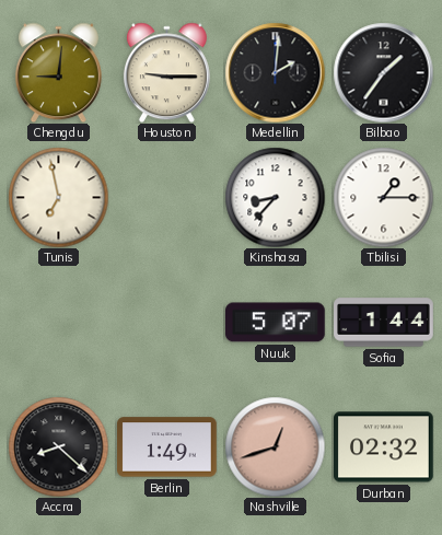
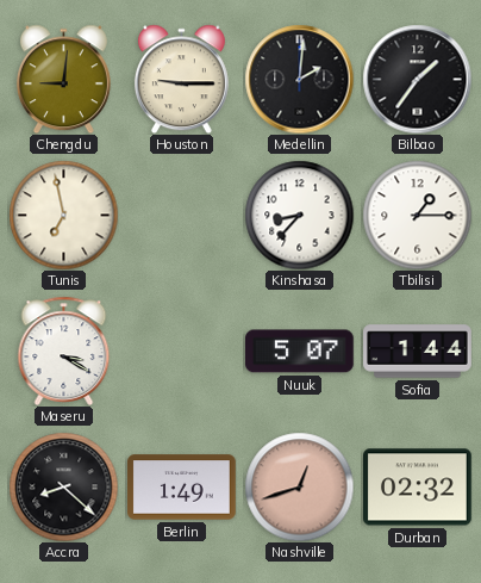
Maseru: none -> 3:20
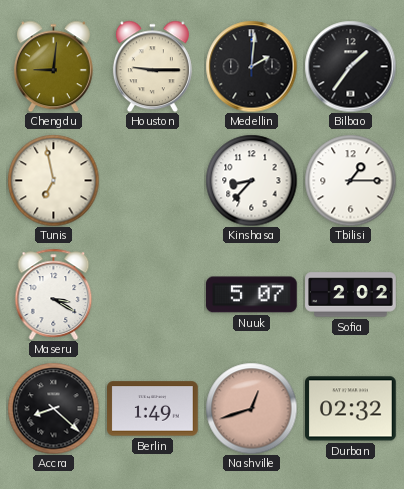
Sofia: 1:44 -> 2:02
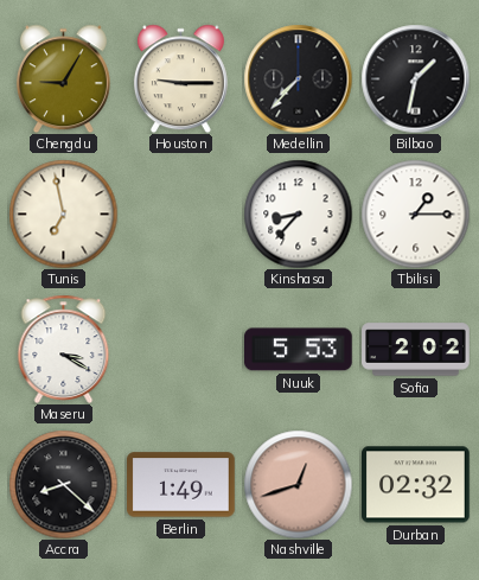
Chengdu: 9:01 -> 9:05
Medellin: 2:01 -> 7:37
Bilbao: 1:36 -> 1:32
Nuuk: 5:07 -> 5:53
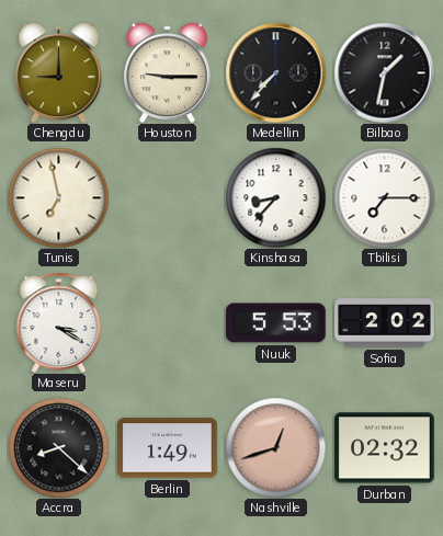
Chengdu: 9:05 -> 9:00
Tbilisi: 1:15 -> 7:15
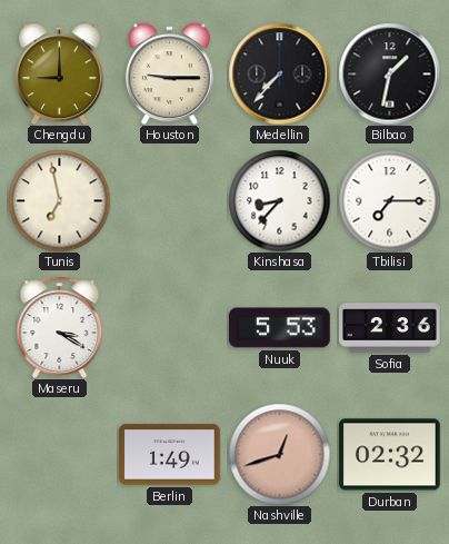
Sofia: 2:02 -> 2:36
Accra: 8:22 -> none
